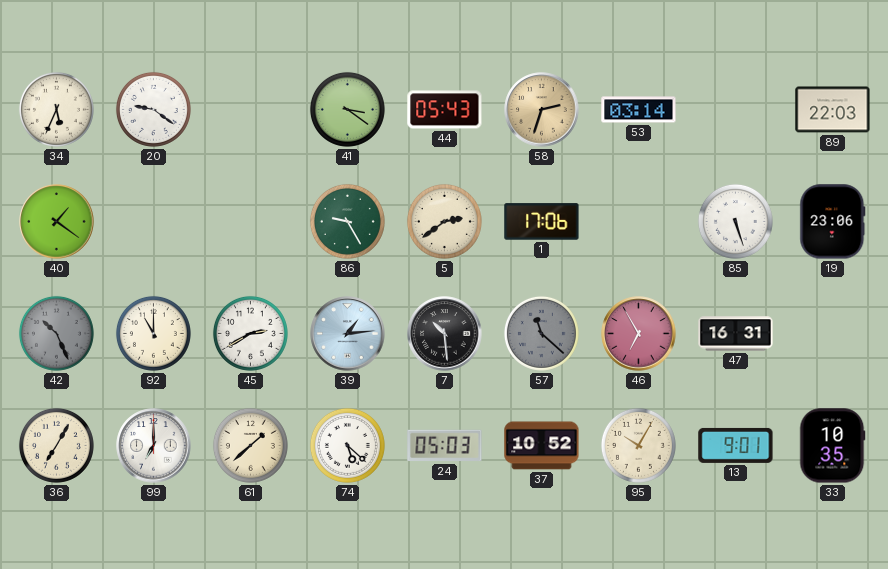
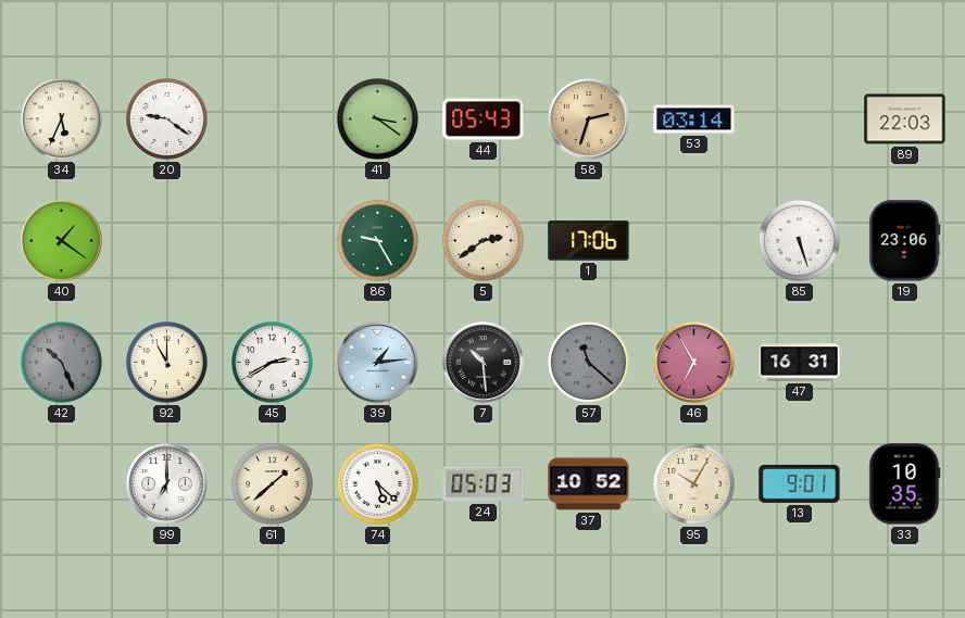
36: 7:05 -> none
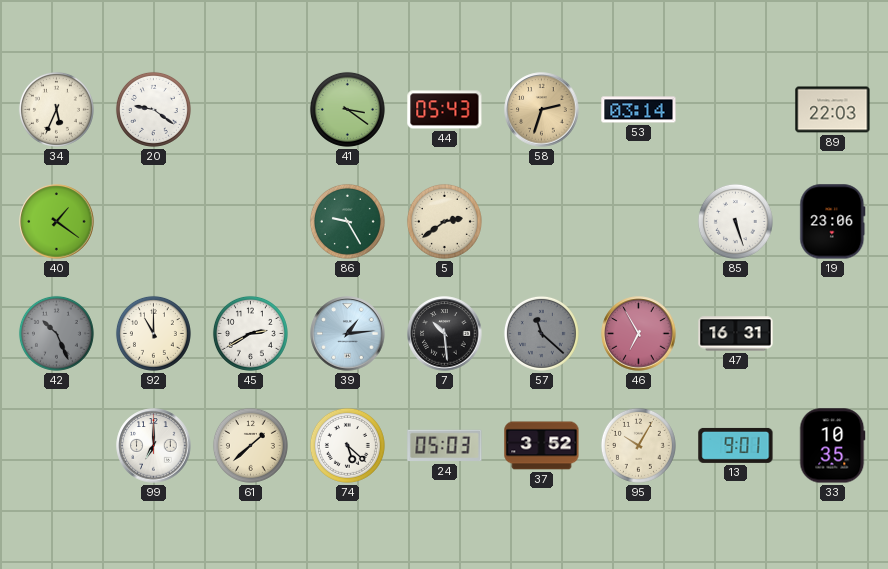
1: 17:06 -> none
37: 10:52 -> 3:52
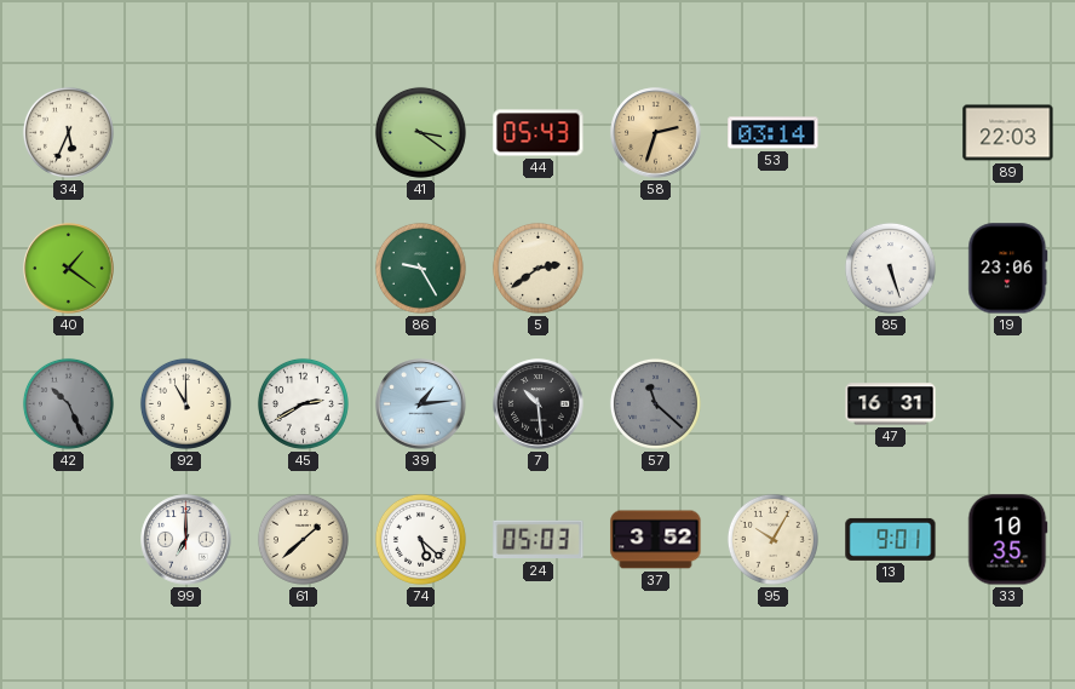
20: 9:21 -> none
46: 6:55 -> none
